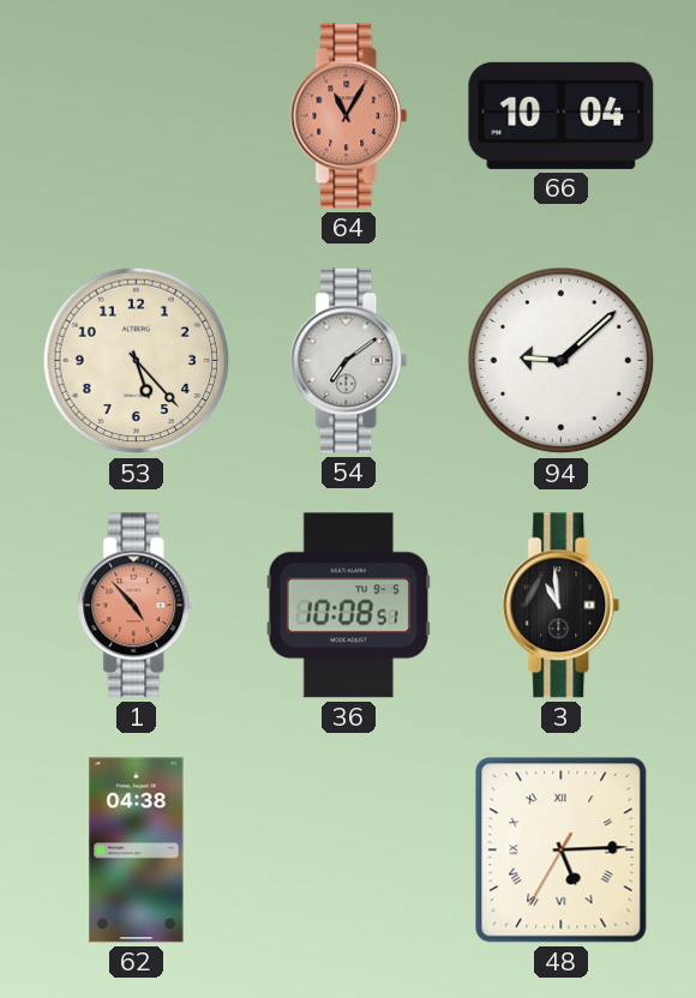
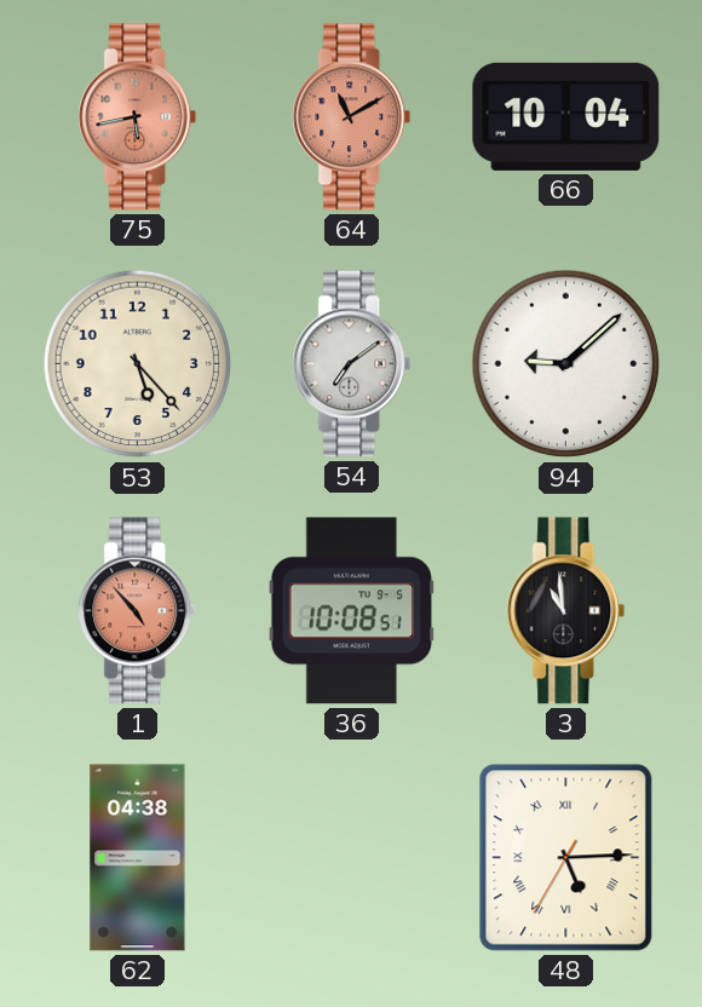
75: none -> 5:43
64: 11:05 -> 11:10
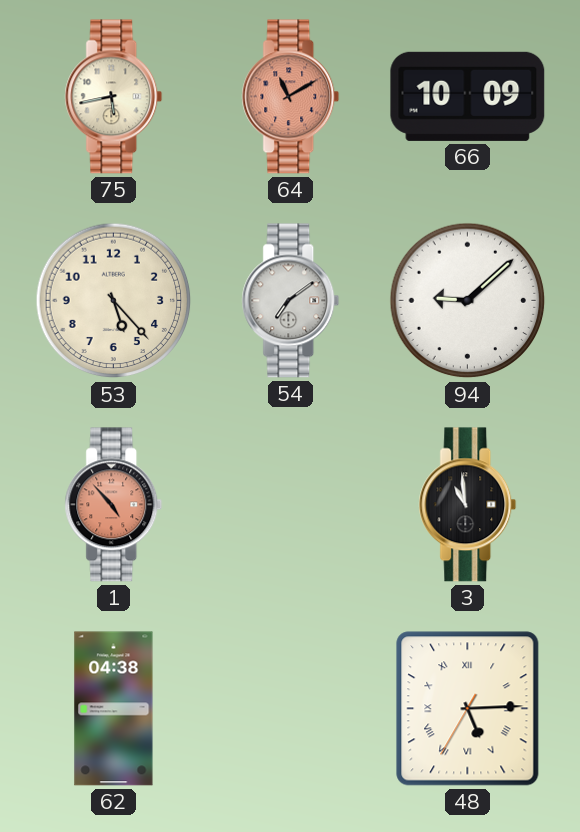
75 dial: salmon -> cream
66: 10:04 -> 10:09
36: 10:08 -> none
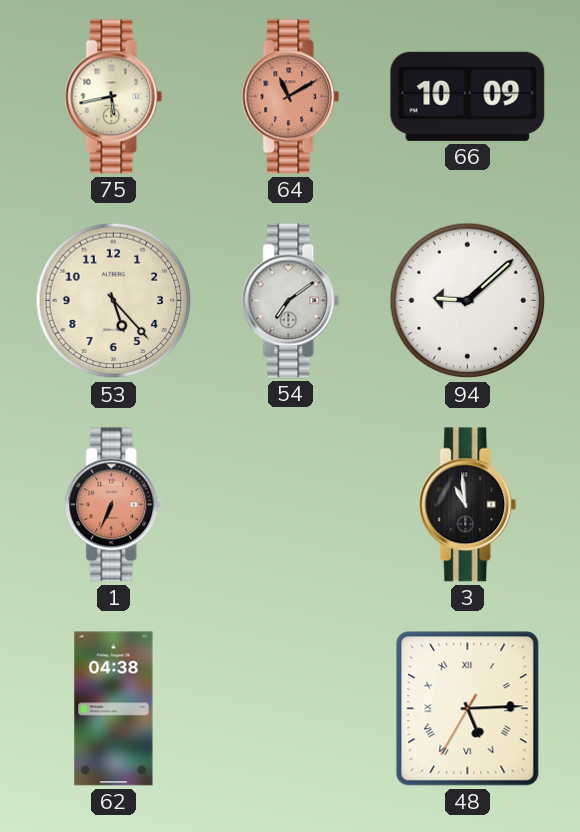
1: 4:53 -> 6:34
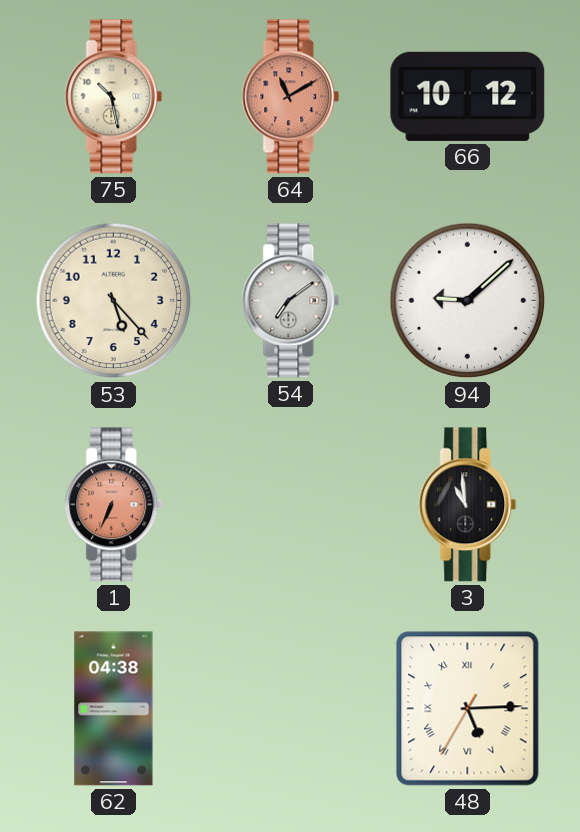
75: 5:43 -> 10:28
66: 10:09 -> 10:12
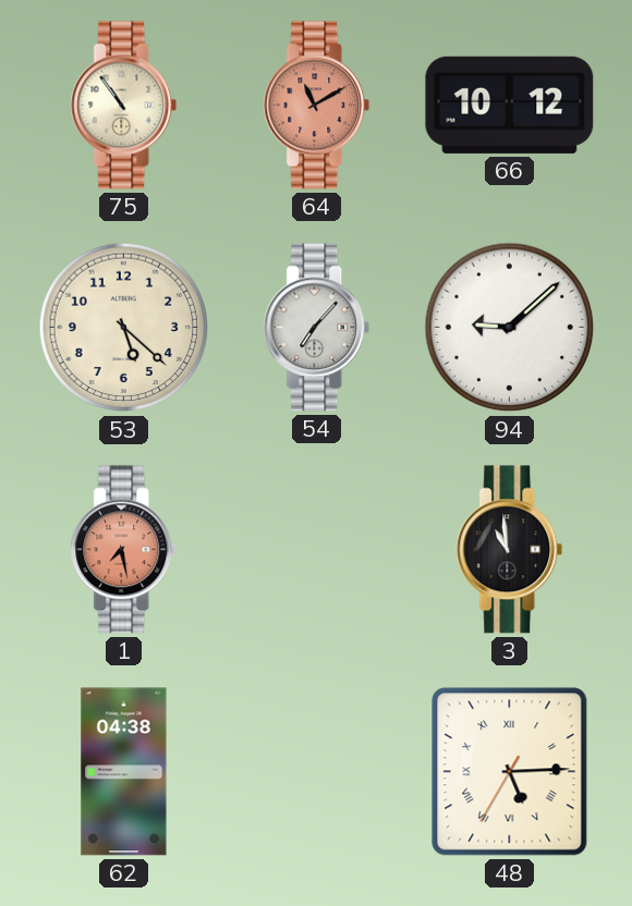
75: 10:28 -> 10:54
53: 5:23 -> 5:22
54: 7:09 -> 7:07
1: 6:34 -> 7:28
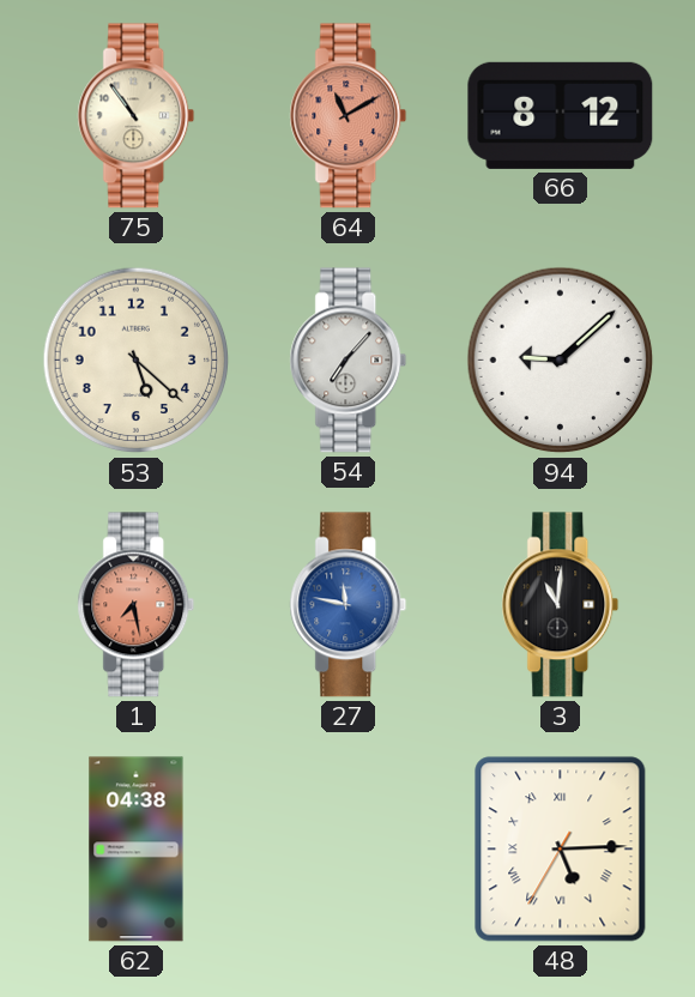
66: 10:12 -> 8:12
27: none -> 11:47
3: 10:59 -> 11:01
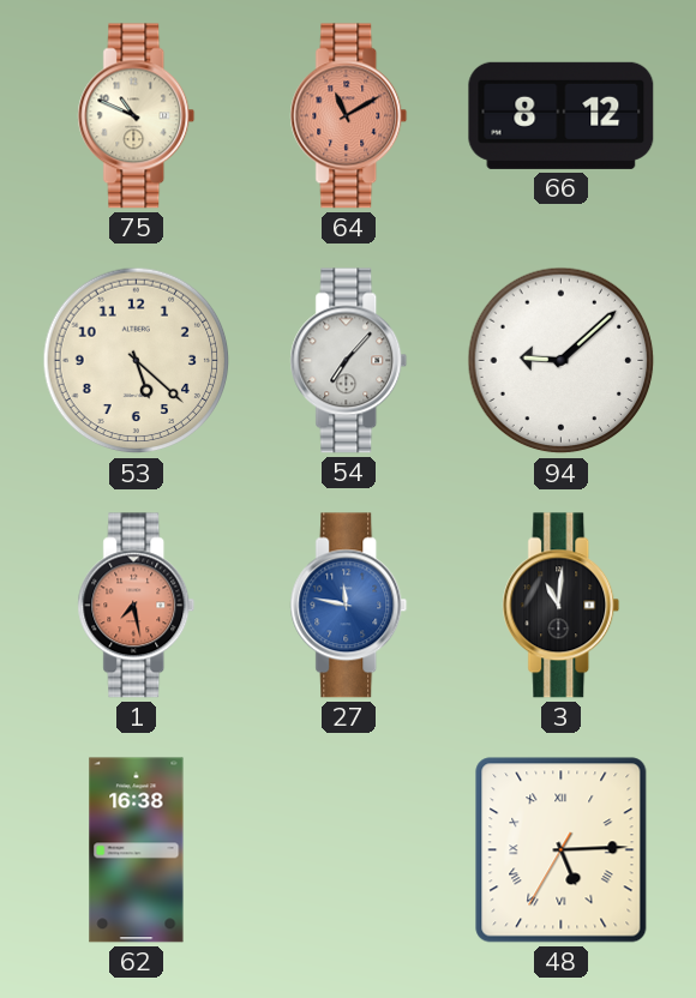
75: 10:54 -> 10:49
62: 04:38 -> 16:38
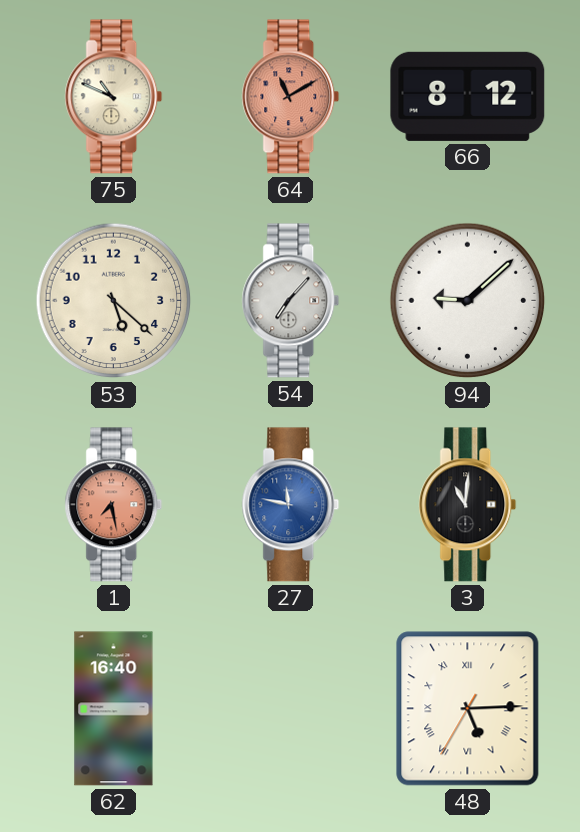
62: 16:38 -> 16:40
